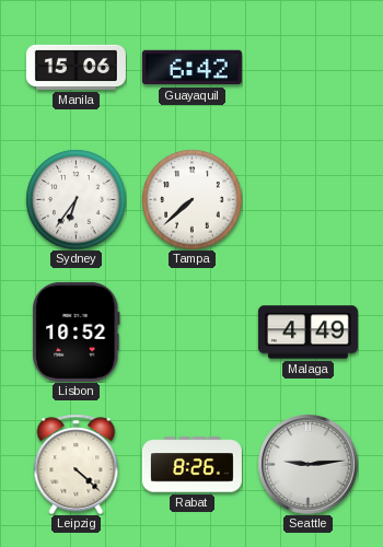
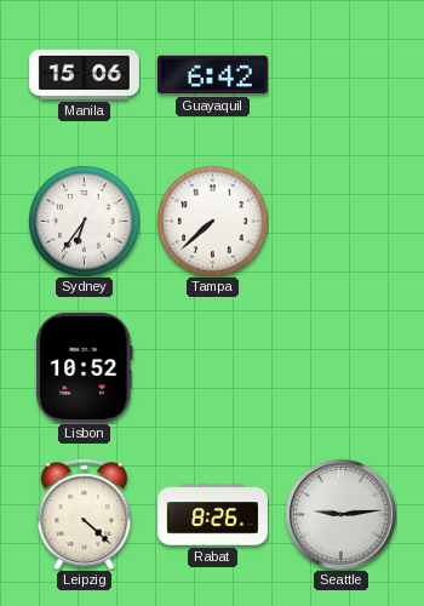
Malaga: 4:49 -> none
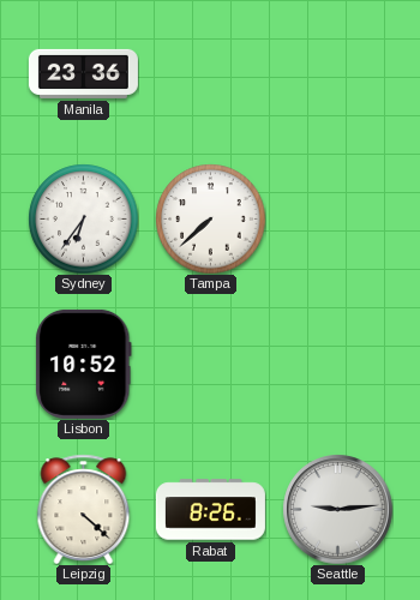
Manila: 15:06 -> 23:36
Guayaquil: 6:42 -> none
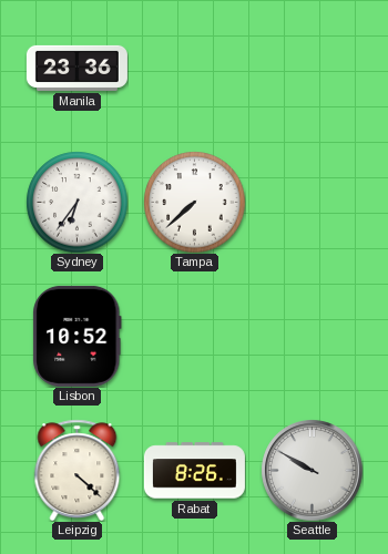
Seattle: 9:14 -> 9:50
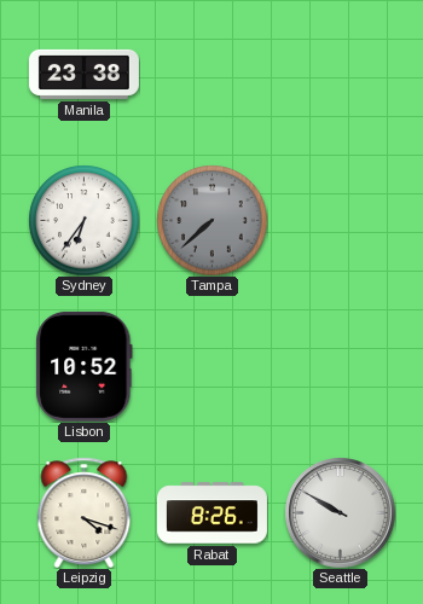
Manila: 23:36 -> 23:38
Tampa dial: white -> grey
Leipzig: 4:22 -> 4:18
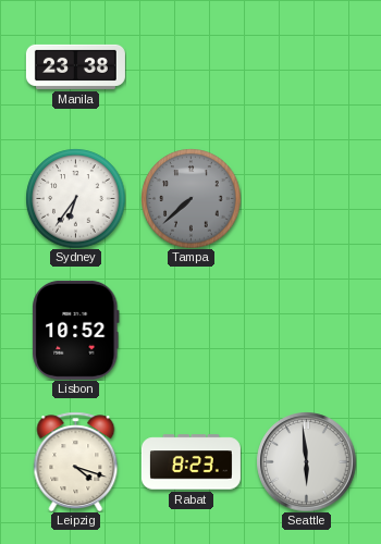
Rabat: 8:26 -> 8:23
Seattle: 9:50 -> 5:59
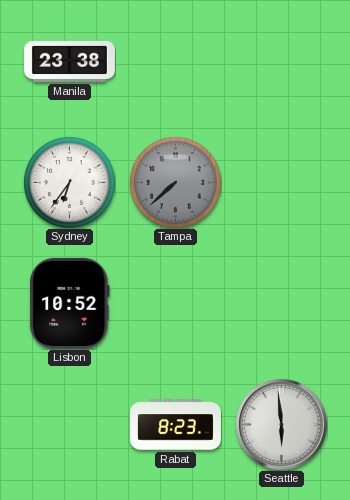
Leipzig: 4:18 -> none
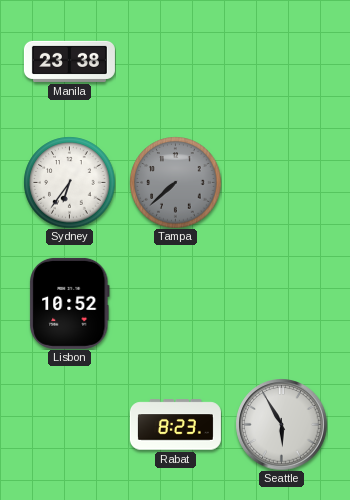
Seattle: 5:59 -> 5:55
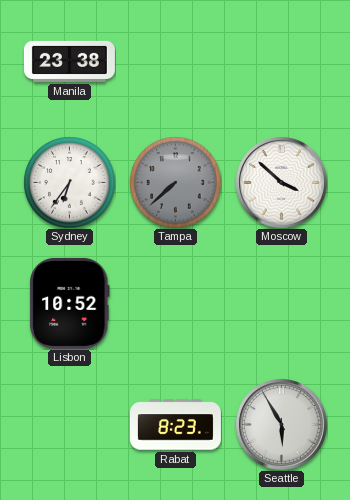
Moscow: none -> 3:52
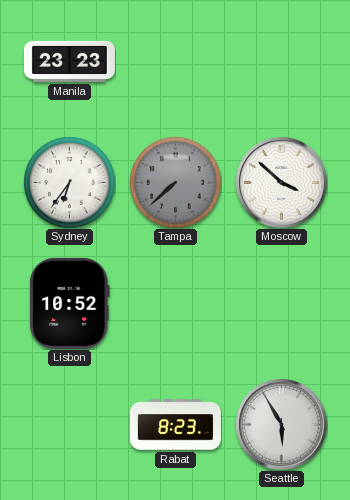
Manila: 23:38 -> 23:23
